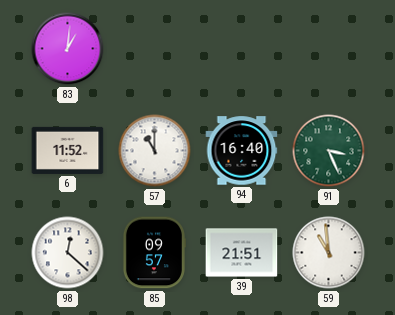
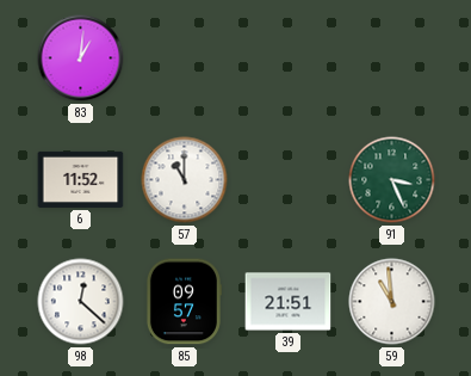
94: 16:40 -> none
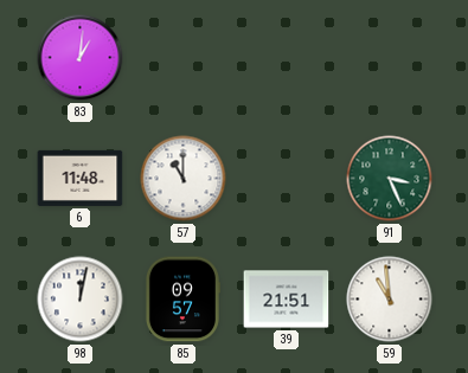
6: 11:52 -> 11:48
98: 12:22 -> 12:02
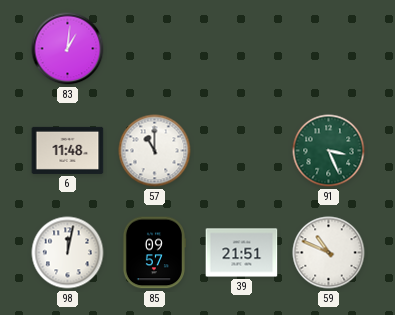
59: 10:59 -> 10:49
